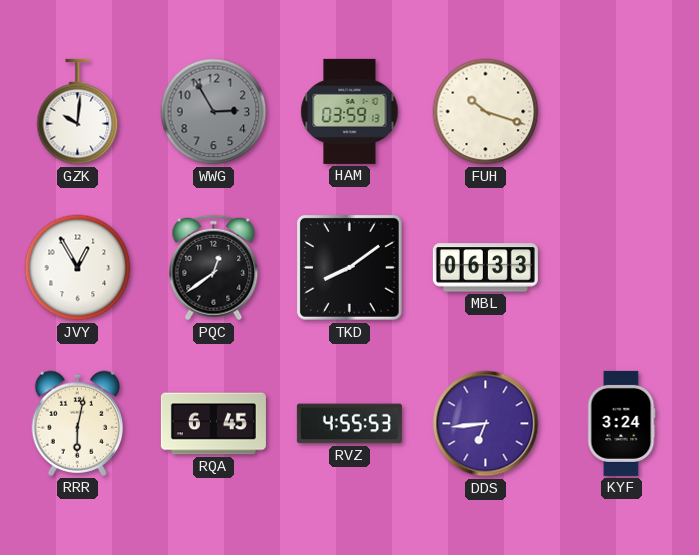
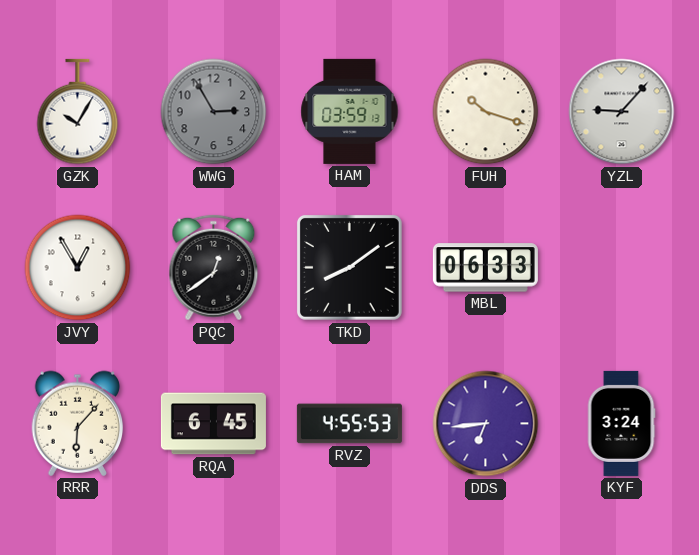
GZK: 10:01 -> 10:05
YZL: none -> 9:07
RRR: 6:02 -> 6:07
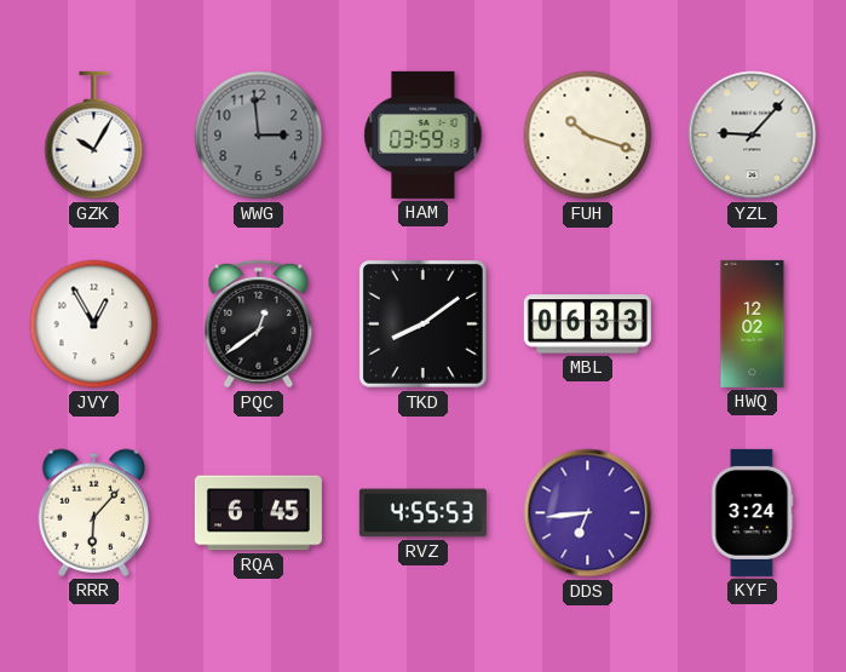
WWG: 2:55 -> 2:59
HWQ: none -> 12:02
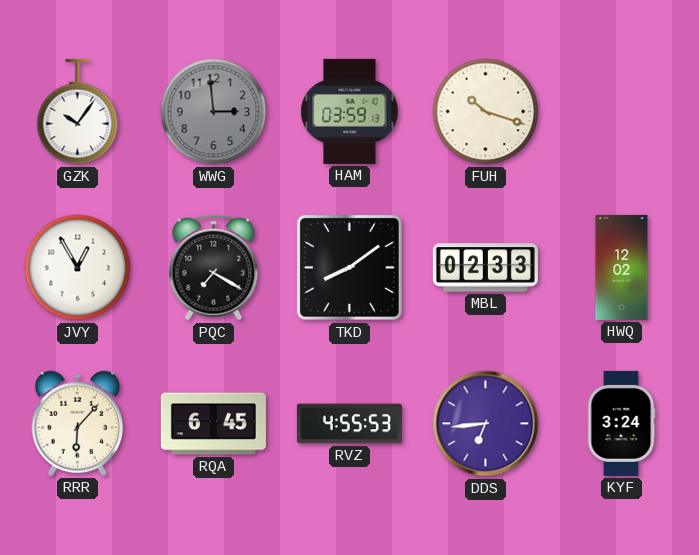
GZK: 10:05 -> 10:06
YZL: 9:07 -> none
PQC: 12:39 -> 7:20
MBL: 06:33 -> 02:33
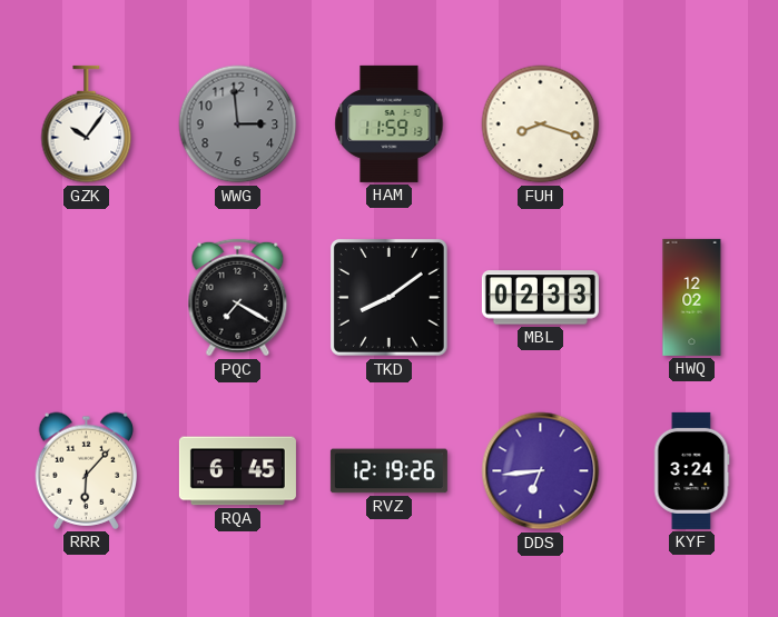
HAM: 03:59 -> 11:59
FUH: 10:18 -> 8:18
JVY: 12:55 -> none
RVZ: 4:55 -> 12:19
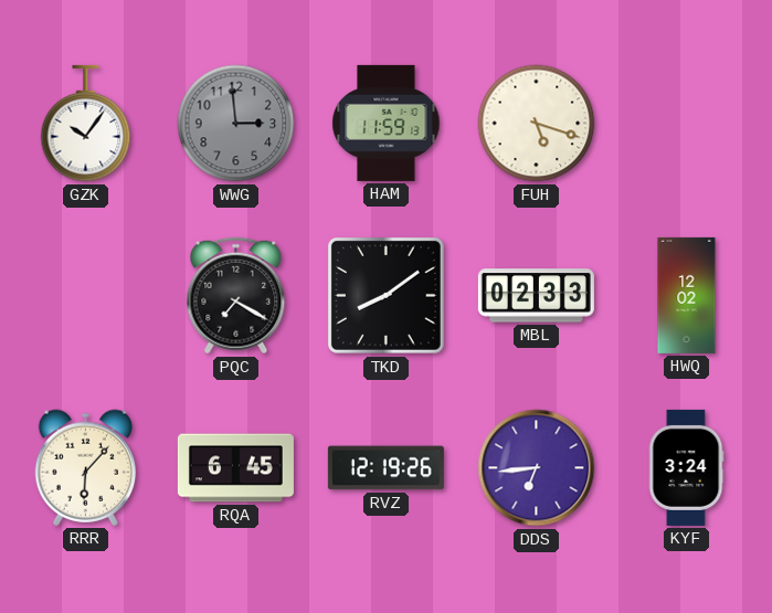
FUH: 8:18 -> 5:18
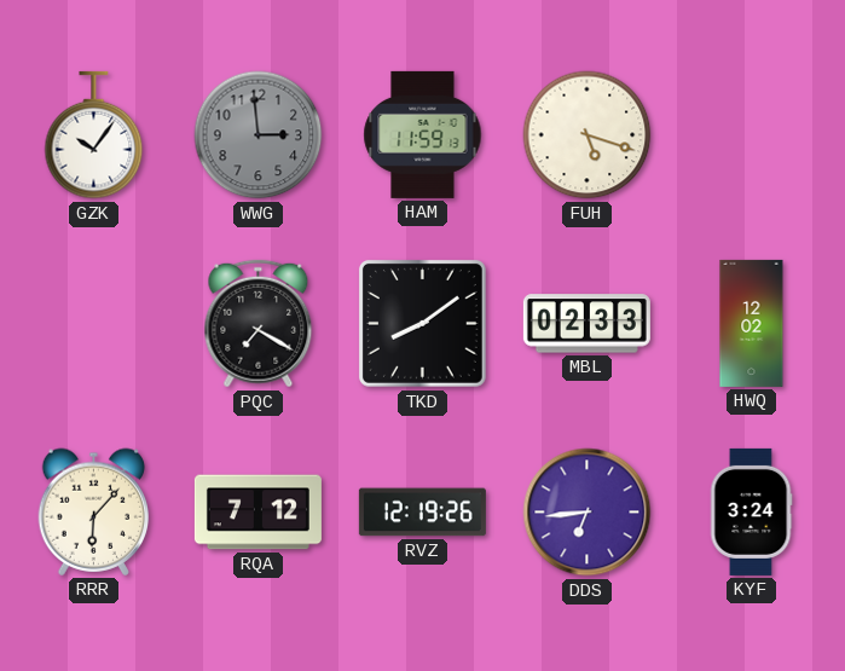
RQA: 6:45 -> 7:12
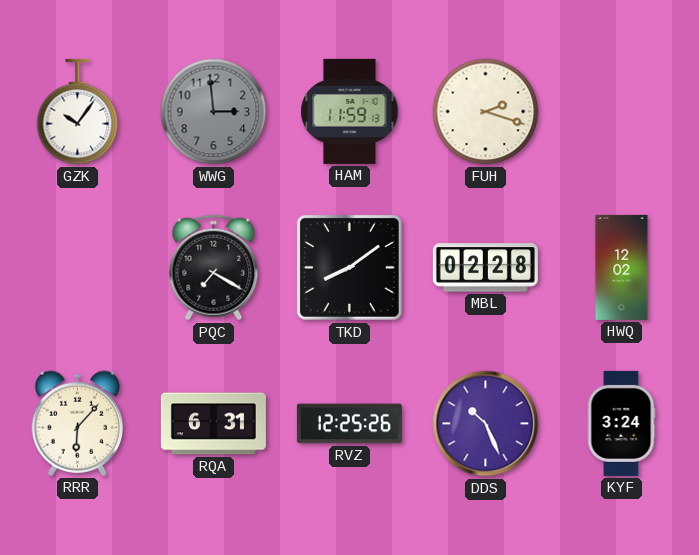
FUH: 5:18 -> 2:18
MBL: 02:33 -> 02:28
RQA: 7:12 -> 6:31
RVZ: 12:19 -> 12:25
DDS: 6:44 -> 10:26
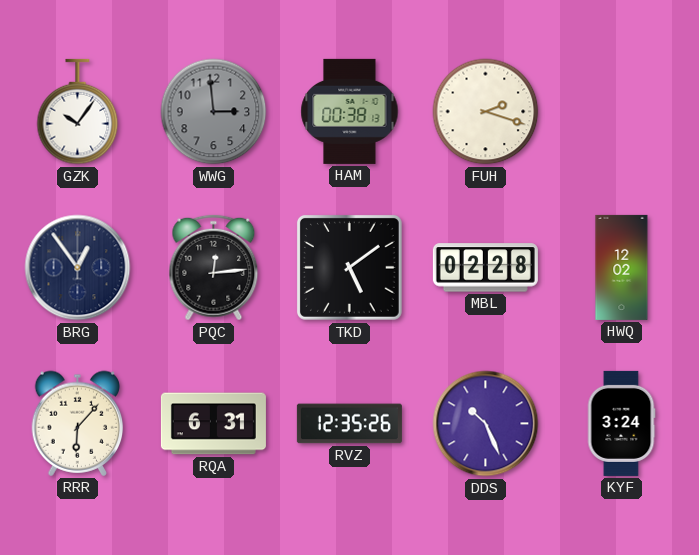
HAM: 11:59 -> 00:38
BRG: none -> 12:54
PQC: 7:20 -> 12:14
TKD: 8:09 -> 5:09
RVZ: 12:25 -> 12:35
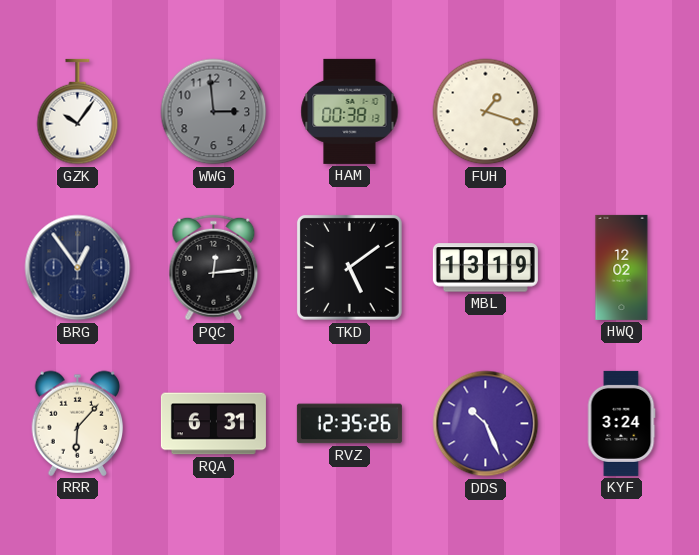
FUH: 2:18 -> 1:18
MBL: 02:28 -> 13:19
